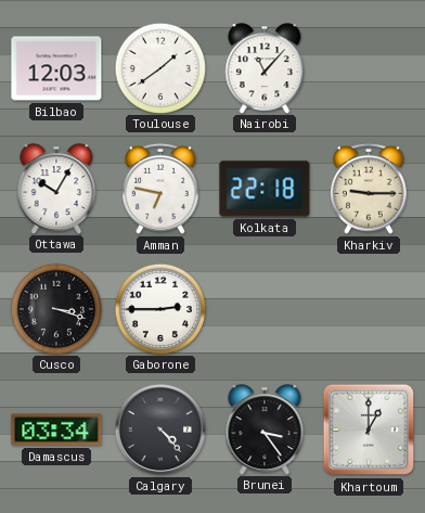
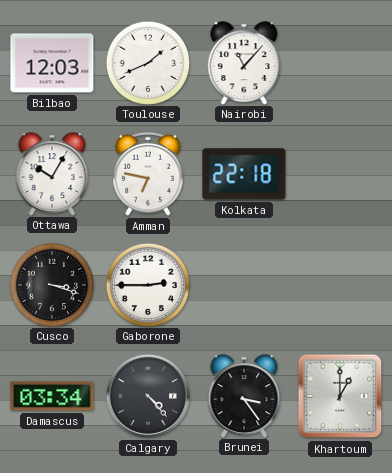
Toulouse: 1:39 -> 1:41
Kharkiv: 9:15 -> none
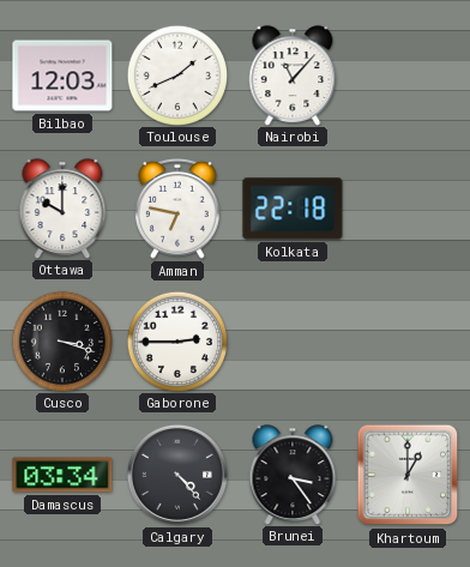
Ottawa: 10:05 -> 10:00
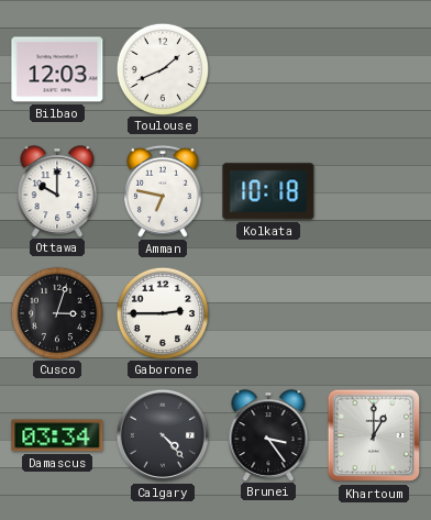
Nairobi: 11:07 -> none
Kolkata: 22:18 -> 10:18
Cusco: 3:18 -> 3:03
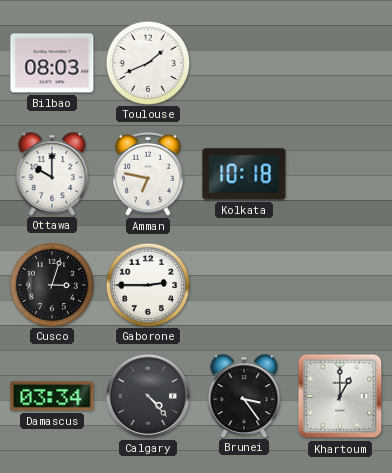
Bilbao: 12:03 -> 08:03
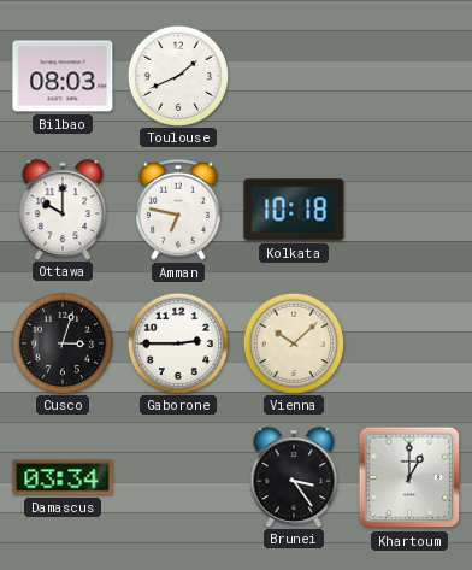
Vienna: none -> 10:08
Calgary: 4:23 -> none
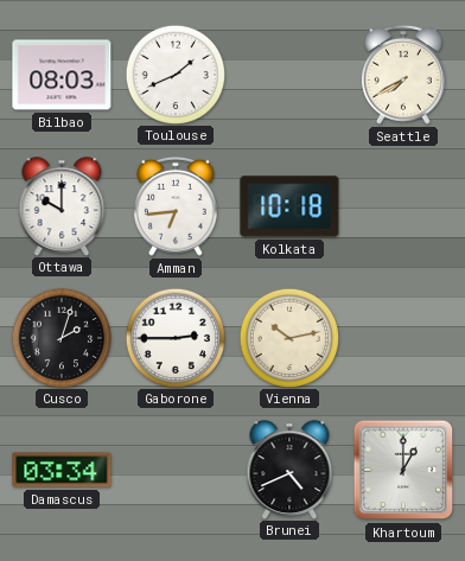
Seattle: none -> 7:40
Amman: 6:47 -> 6:44
Cusco: 3:03 -> 2:03
Vienna: 10:08 -> 10:13
Brunei: 3:24 -> 4:41
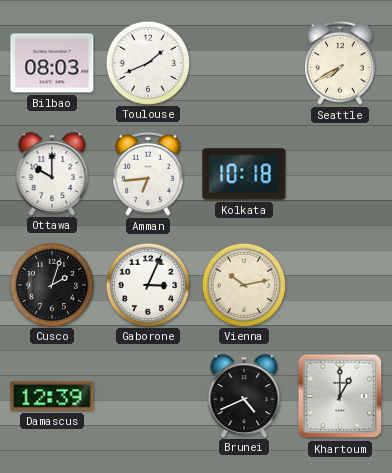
Gaborone: 2:45 -> 3:04
Damascus: 03:34 -> 12:39
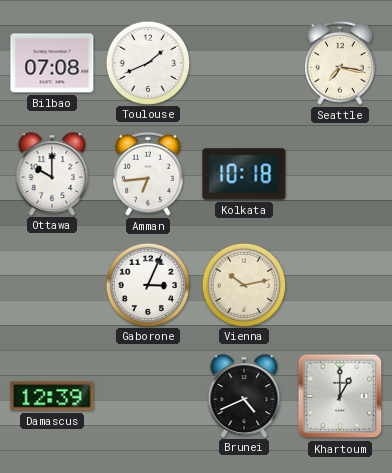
Bilbao: 08:03 -> 07:08
Seattle: 7:40 -> 7:17
Cusco: 2:03 -> none
